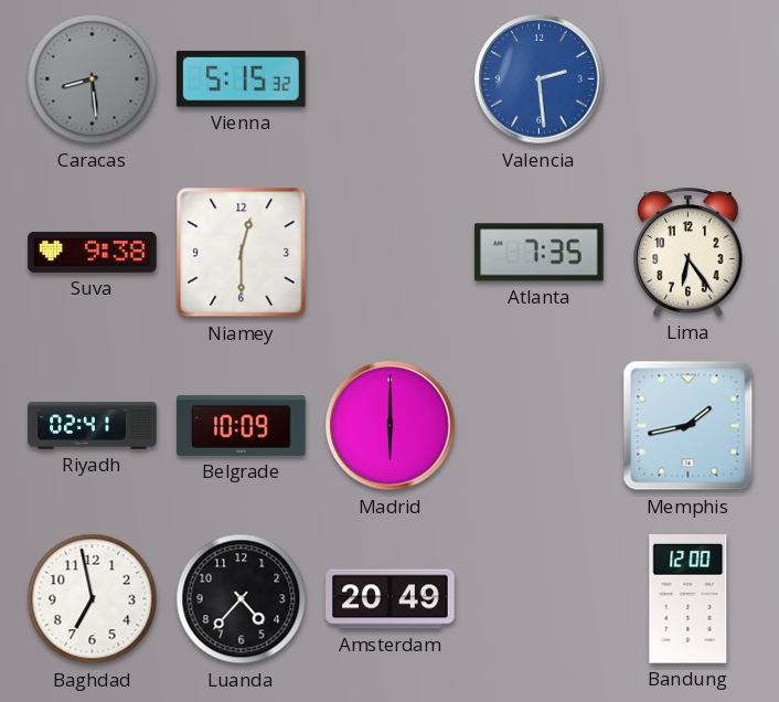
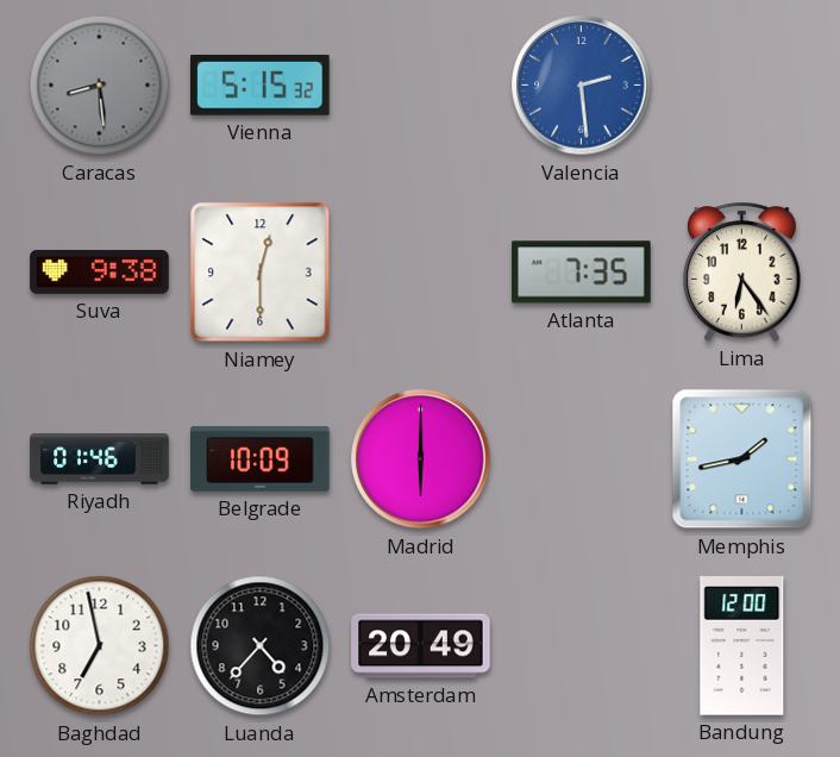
Riyadh: 02:41 -> 01:46
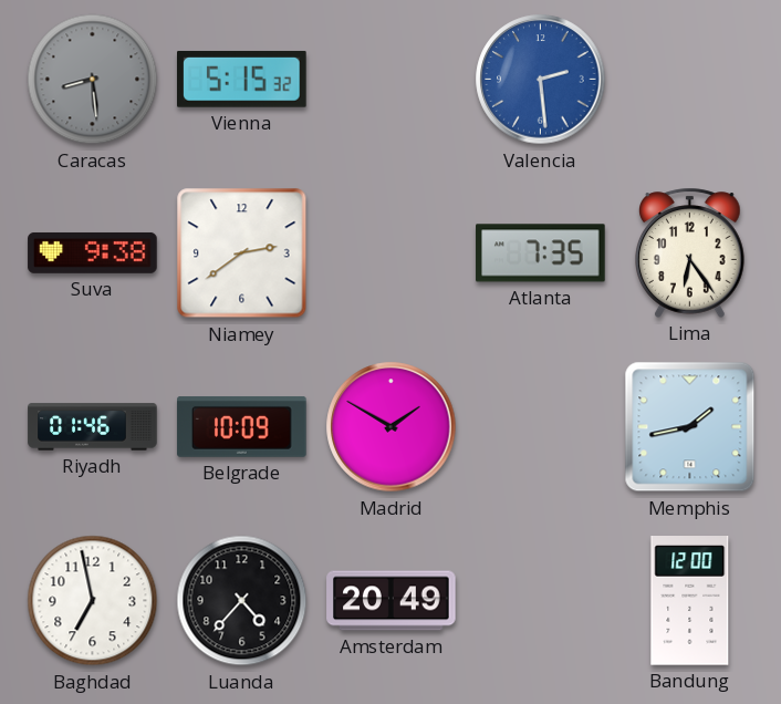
Niamey: 12:30 -> 2:39
Madrid: 6:00 -> 1:50
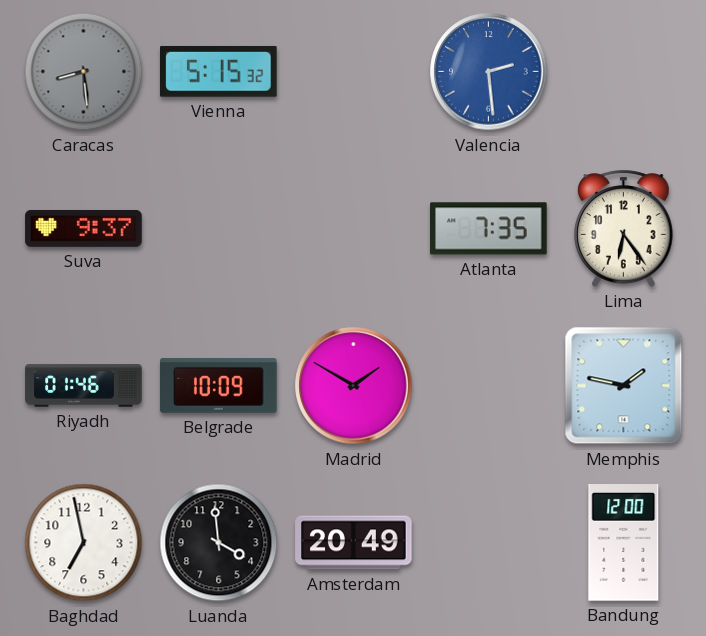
Suva: 9:38 -> 9:37
Niamey: 2:39 -> none
Memphis: 1:43 -> 1:47
Luanda: 4:37 -> 3:59
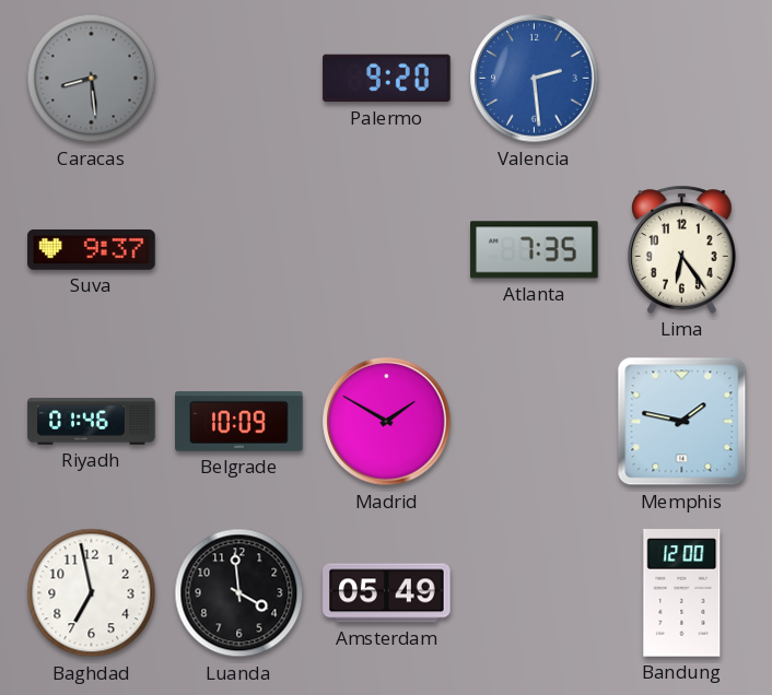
Vienna: 5:15 -> none
Palermo: none -> 9:20
Amsterdam: 20:49 -> 05:49
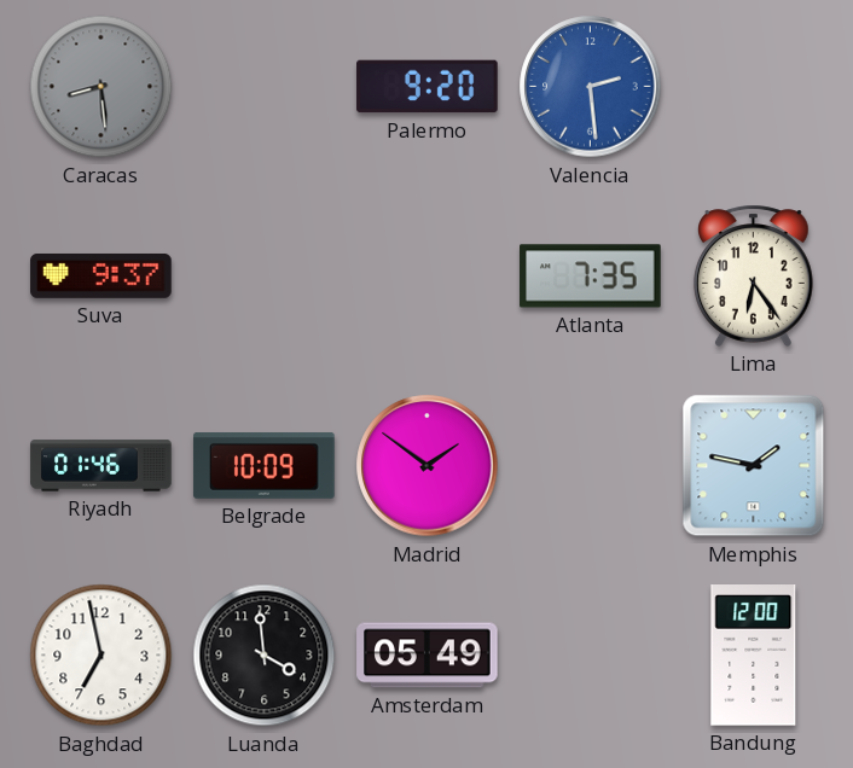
Madrid: 1:50 -> 1:51
